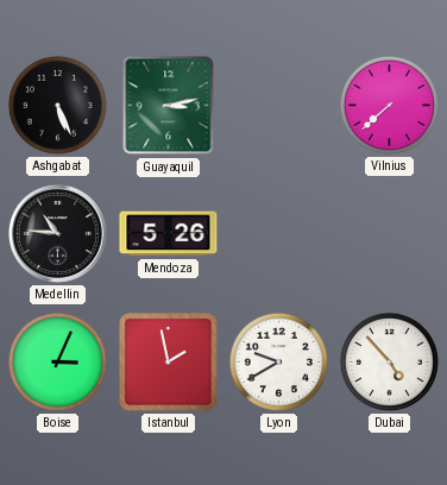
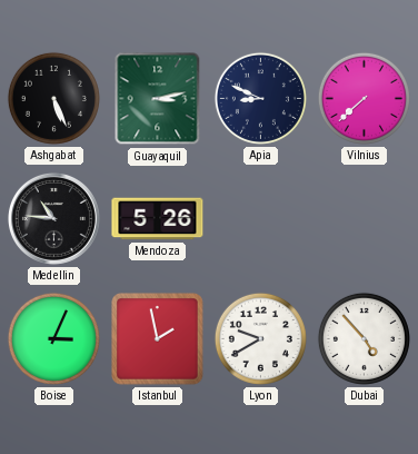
Apia: none -> 8:49
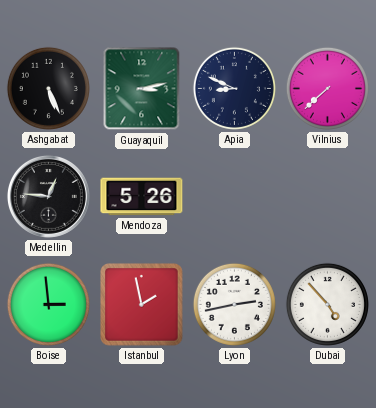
Medellin: 10:46 -> 12:46
Boise: 3:04 -> 2:59
Lyon: 9:40 -> 2:43
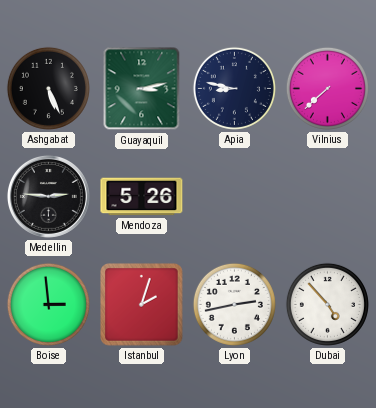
Apia: 8:49 -> 8:47
Medellin: 12:46 -> 2:46
Istanbul: 1:58 -> 2:03
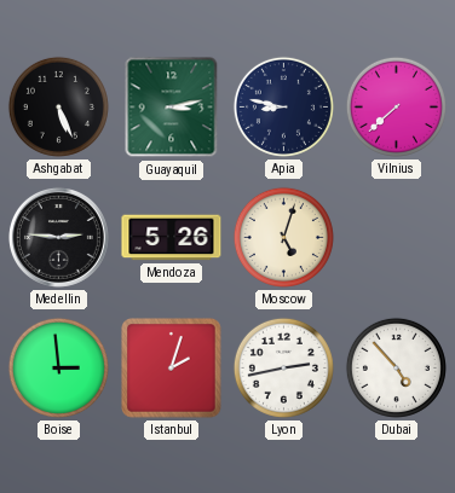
Moscow: none -> 5:03
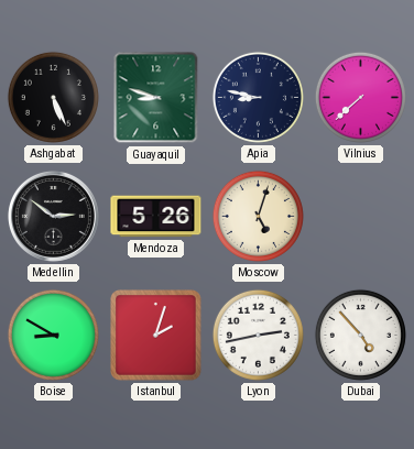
Guayaquil: 3:13 -> 8:48
Medellin: 2:46 -> 2:51
Boise: 2:59 -> 8:50
